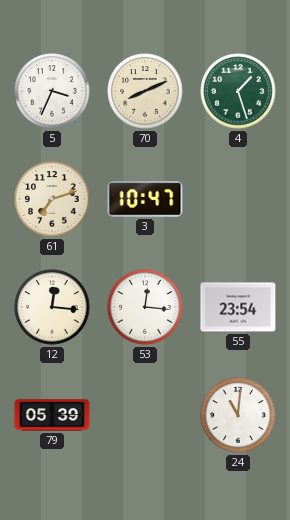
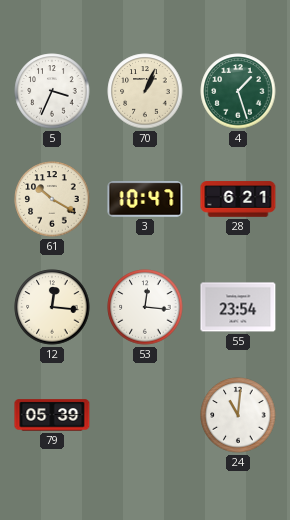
70: 8:11 -> 1:04
61: 7:12 -> 10:20
28: none -> 6:21
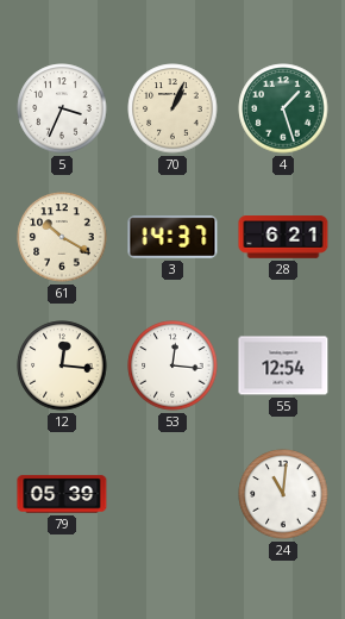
3: 10:47 -> 14:37
55: 23:54 -> 12:54
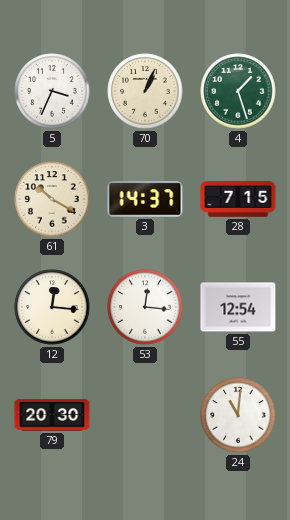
28: 6:21 -> 7:15
79: 05:39 -> 20:30
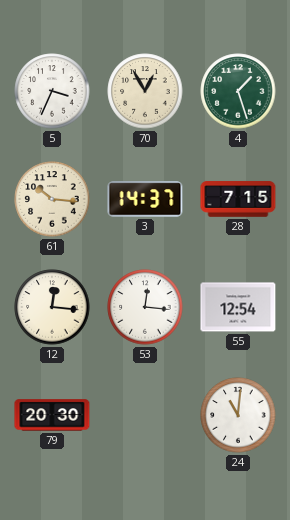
70: 1:04 -> 12:55
61: 10:20 -> 10:16
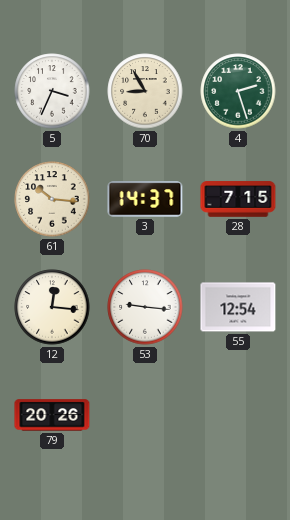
70: 12:55 -> 8:55
4: 1:27 -> 2:27
53: 12:16 -> 9:16
79: 20:30 -> 20:26
24: 11:01 -> none
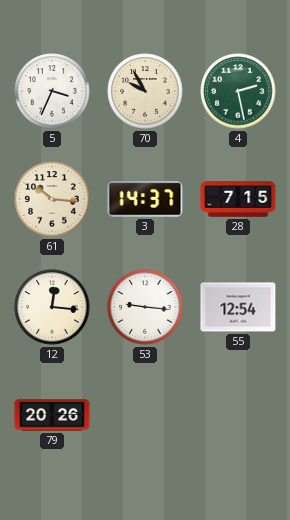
70: 8:55 -> 9:55
4: 2:27 -> 2:28
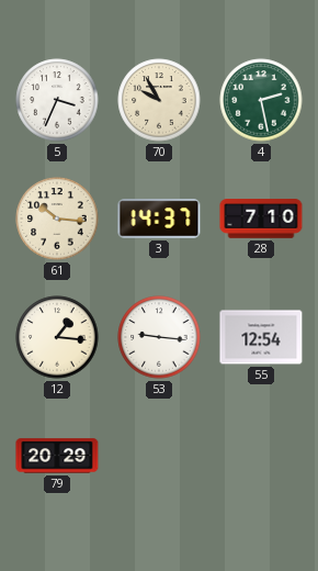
28: 7:15 -> 7:10
12: 12:16 -> 1:16
79: 20:26 -> 20:29
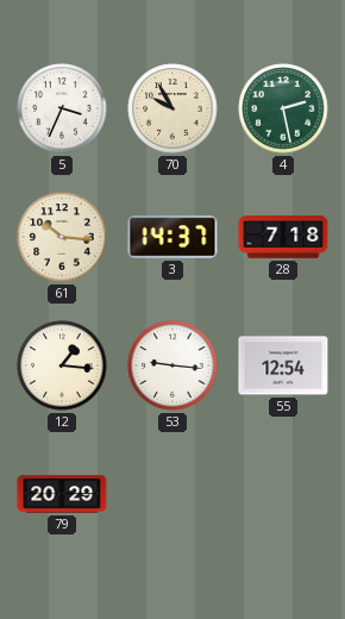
28: 7:10 -> 7:18
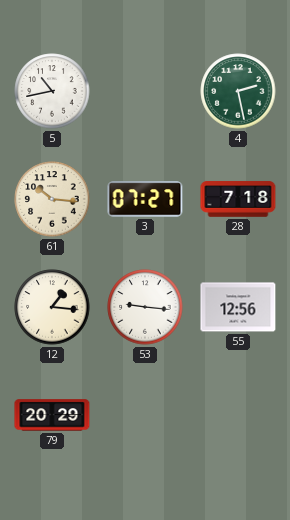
5: 3:34 -> 10:43
70: 9:55 -> none
3: 14:37 -> 07:27
55: 12:54 -> 12:56
